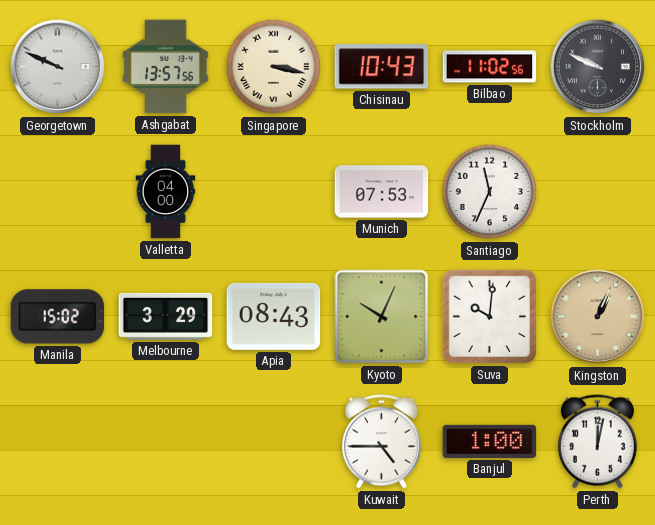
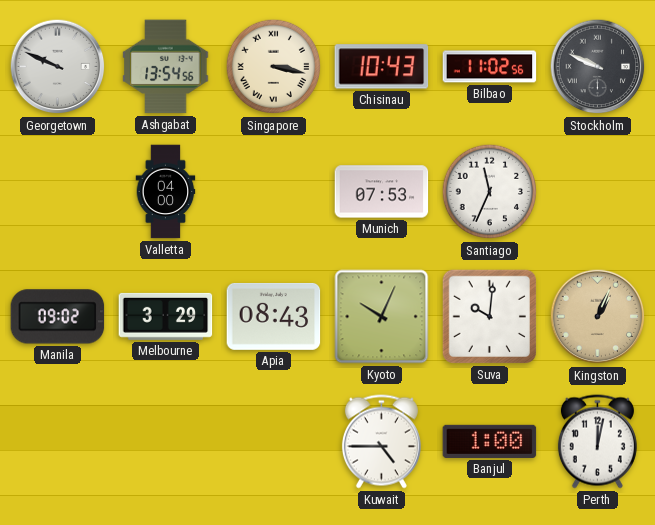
Ashgabat: 13:57 -> 13:54
Manila: 15:02 -> 09:02
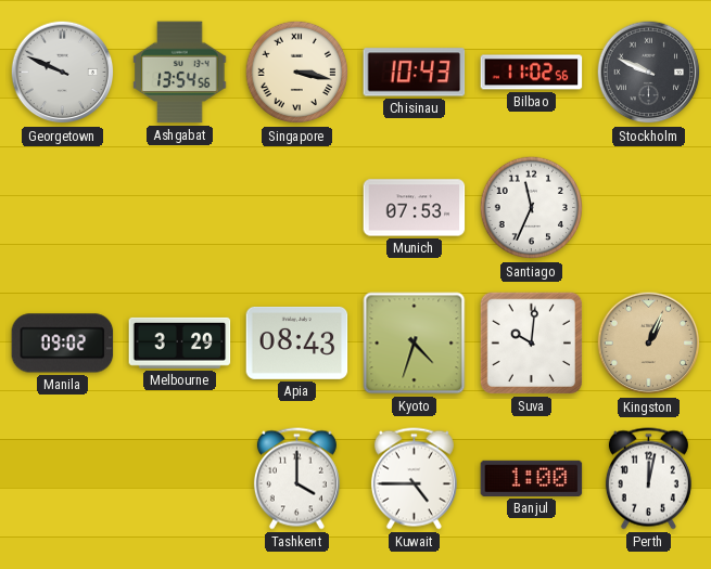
Valletta: 04:00 -> none
Kyoto: 10:04 -> 4:33
Tashkent: none -> 4:00
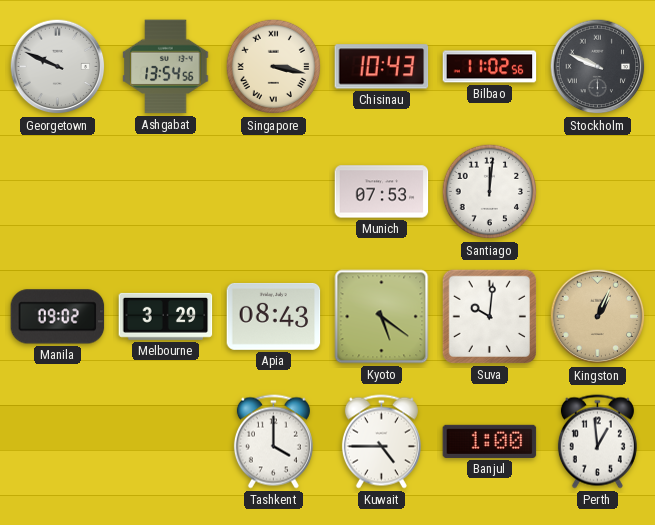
Santiago: 11:34 -> 12:01
Kyoto: 4:33 -> 5:21
Perth: 12:02 -> 12:59
